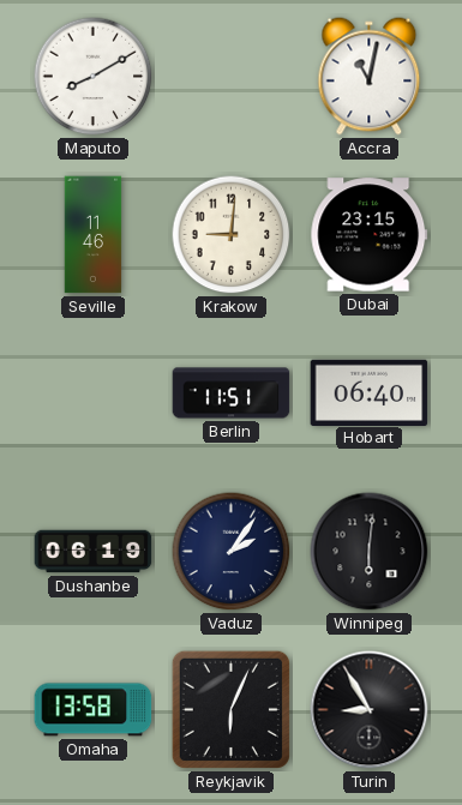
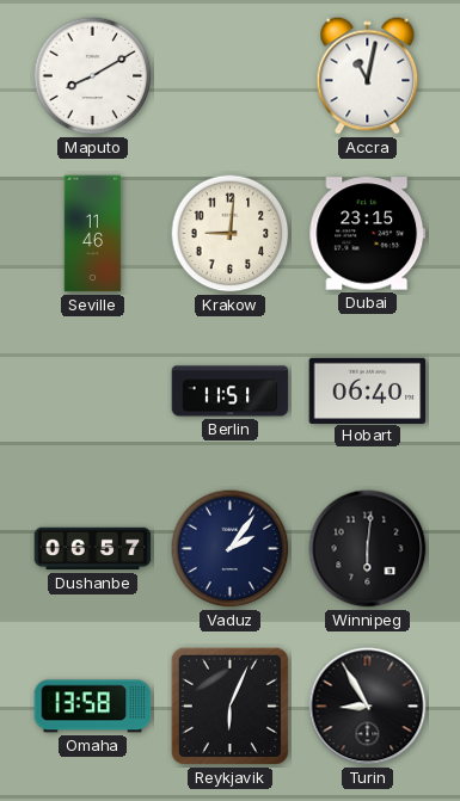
Dushanbe: 06:19 -> 06:57
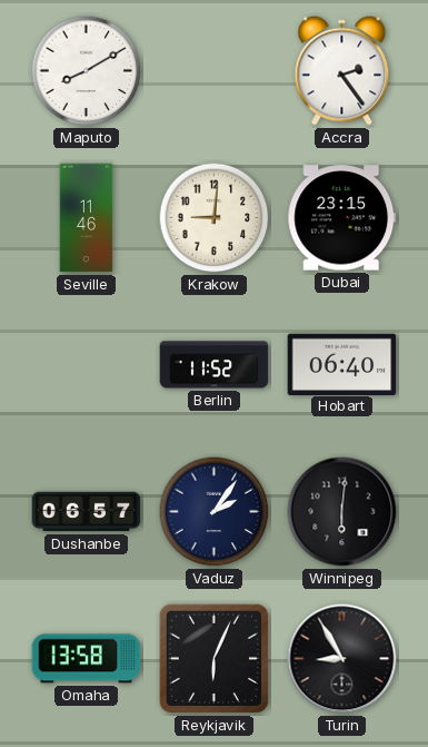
Accra: 11:02 -> 2:24
Berlin: 11:51 -> 11:52
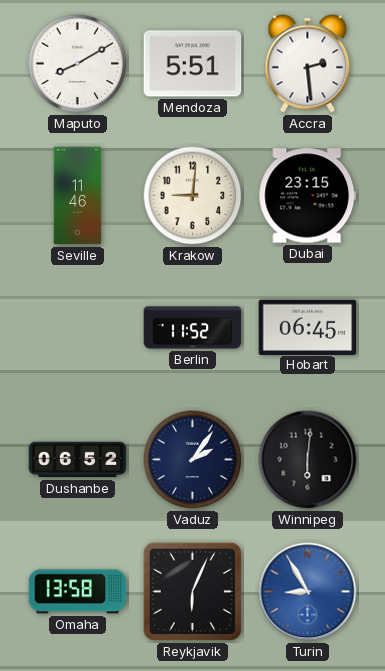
Mendoza: none -> 5:51
Accra: 2:24 -> 2:29
Hobart: 06:40 -> 06:45
Dushanbe: 06:57 -> 06:52
Turin dial: black -> blue
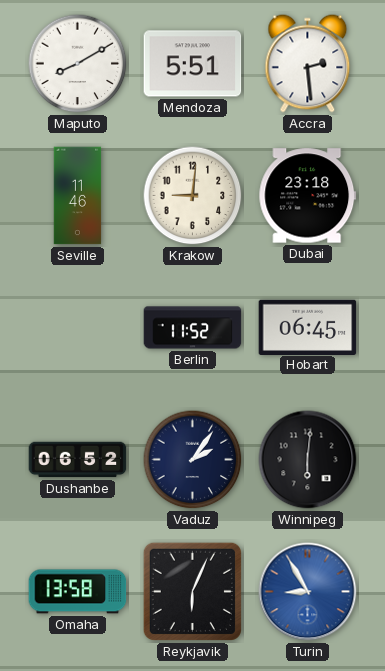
Dubai: 23:15 -> 23:18
